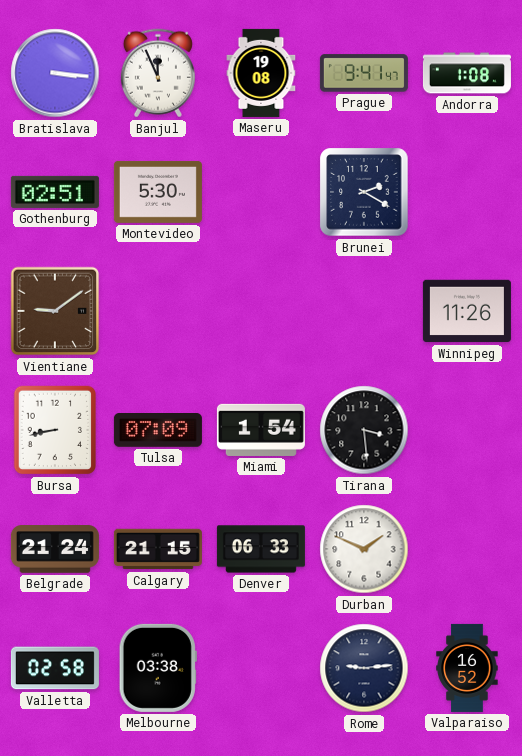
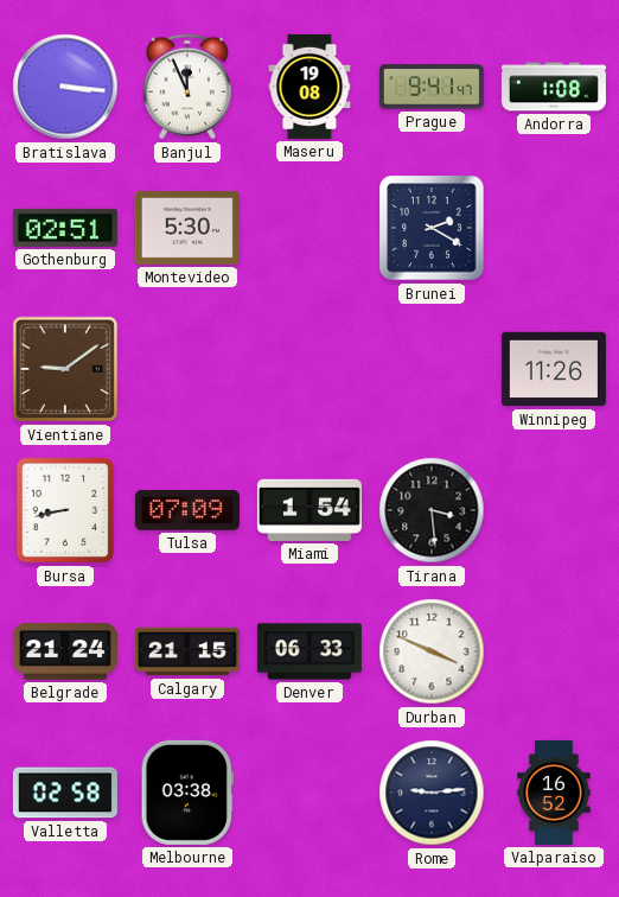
Durban: 1:49 -> 3:49
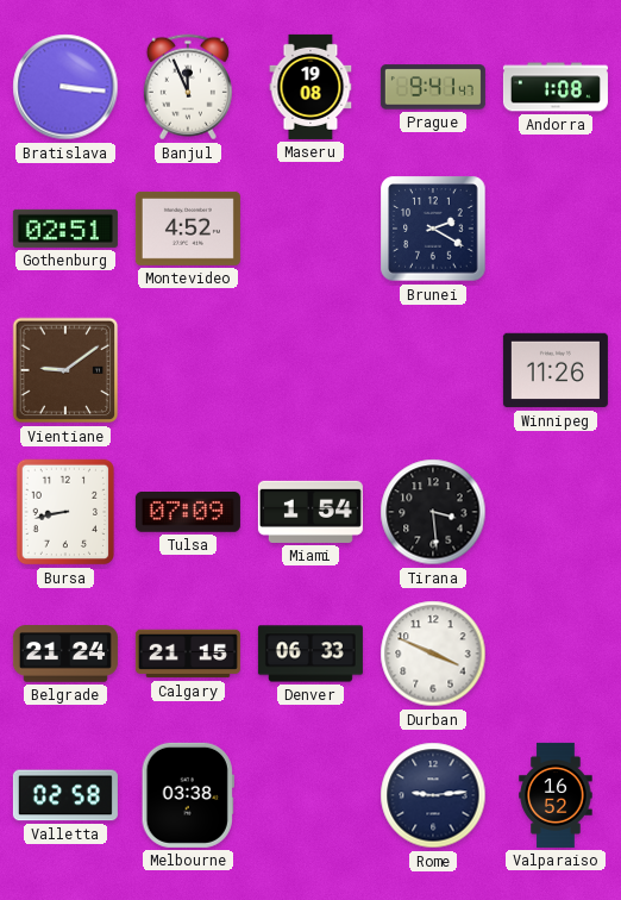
Montevideo: 5:30 -> 4:52
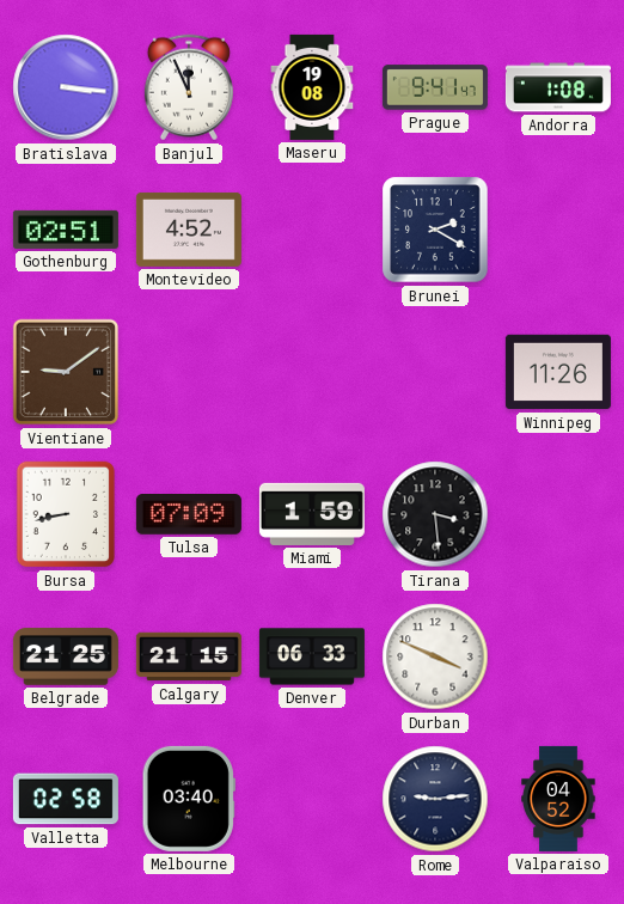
Miami: 1:54 -> 1:59
Belgrade: 21:24 -> 21:25
Melbourne: 03:38 -> 03:40
Valparaiso: 16:52 -> 04:52
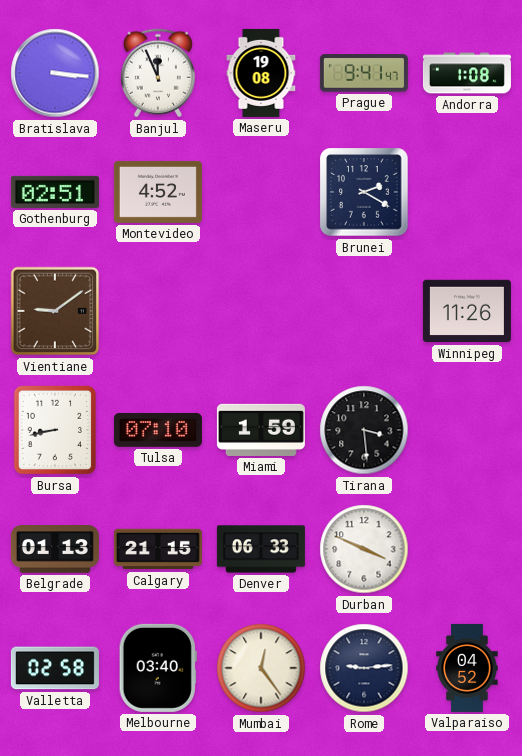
Tulsa: 07:09 -> 07:10
Belgrade: 21:25 -> 01:13
Mumbai: none -> 12:24
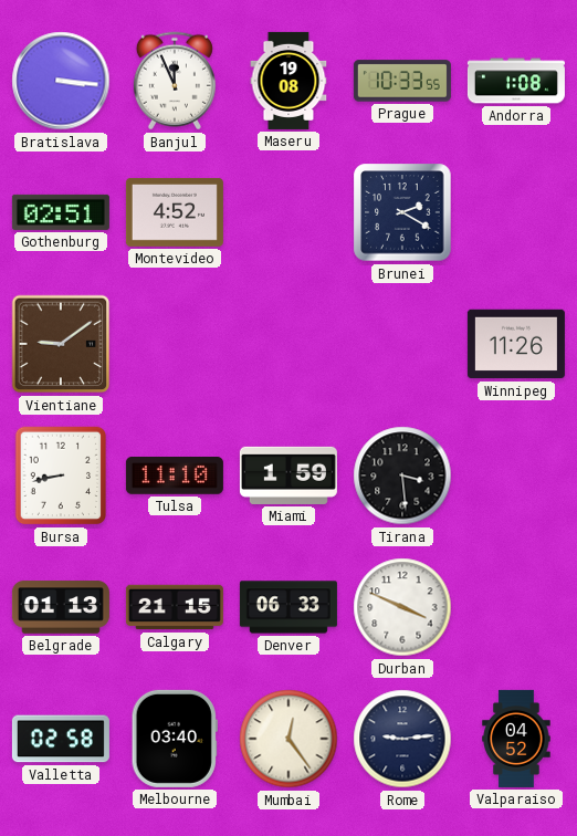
Prague: 9:41 -> 10:33
Tulsa: 07:10 -> 11:10
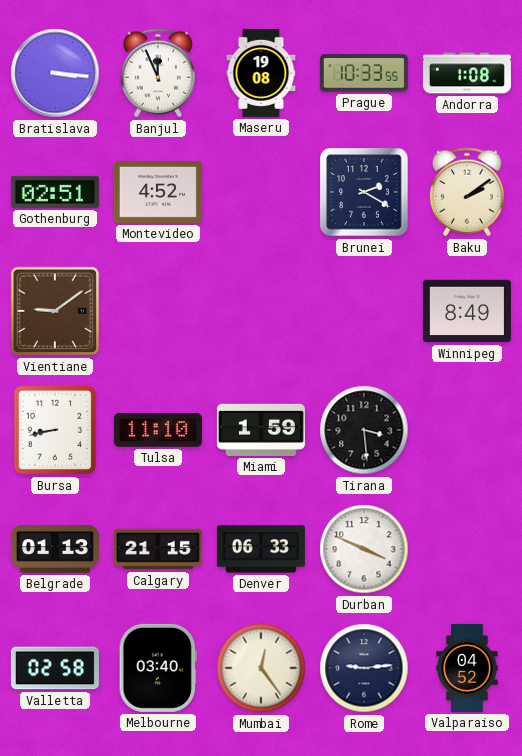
Baku: none -> 2:09
Winnipeg: 11:26 -> 8:49
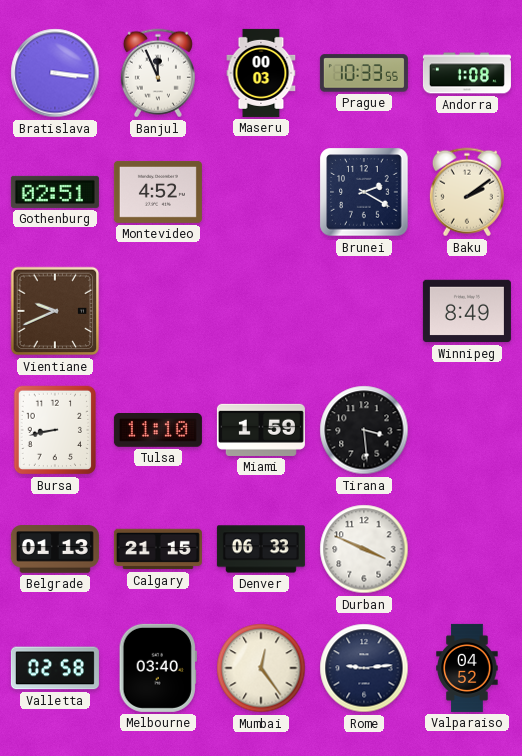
Maseru: 19:08 -> 00:03
Vientiane: 9:09 -> 9:41
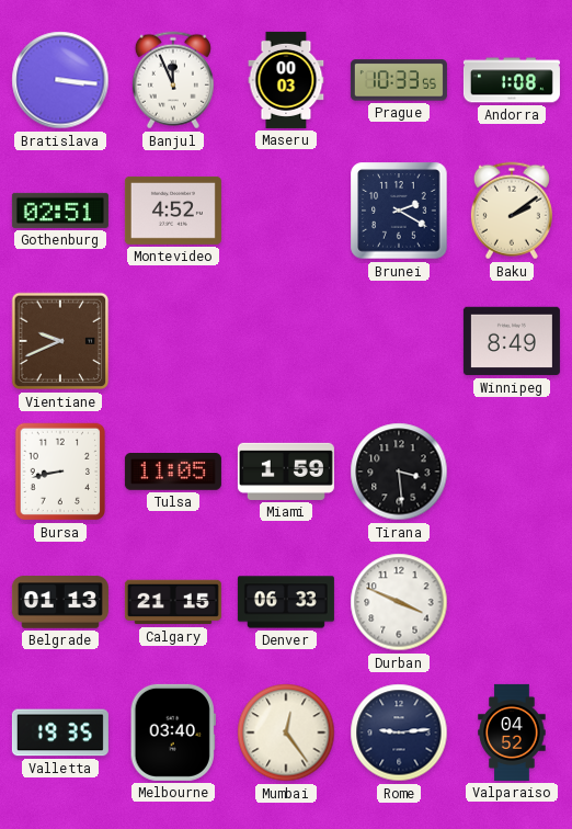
Tulsa: 11:10 -> 11:05
Valletta: 02:58 -> 19:35
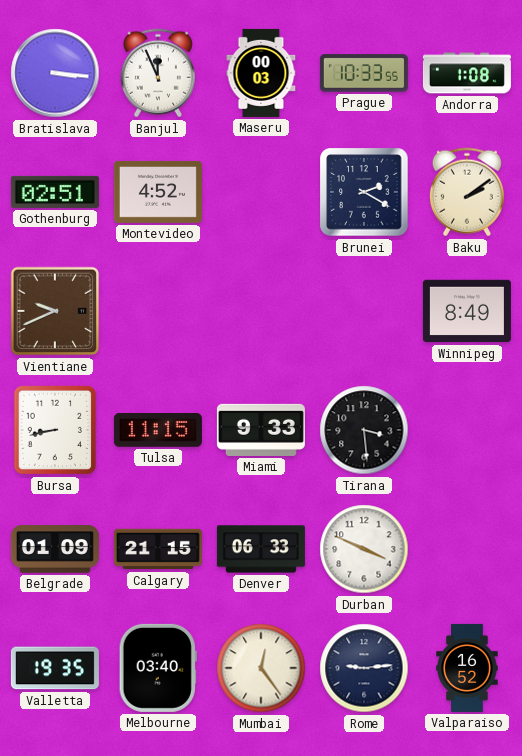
Tulsa: 11:05 -> 11:15
Miami: 1:59 -> 9:33
Belgrade: 01:13 -> 01:09
Valparaiso: 04:52 -> 16:52
